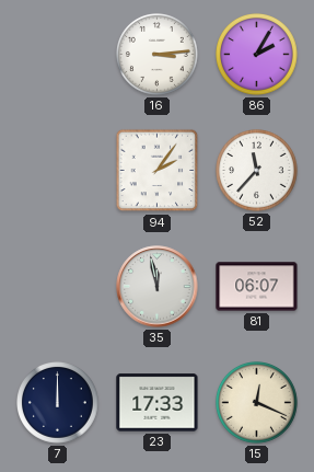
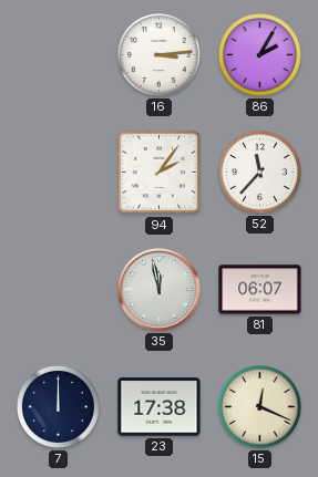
23: 17:33 -> 17:38
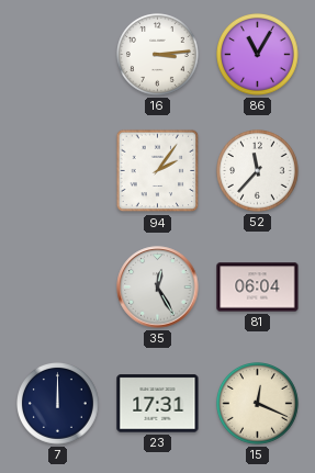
86: 2:05 -> 11:05
35: 11:58 -> 12:25
81: 06:07 -> 06:04
23: 17:38 -> 17:31
